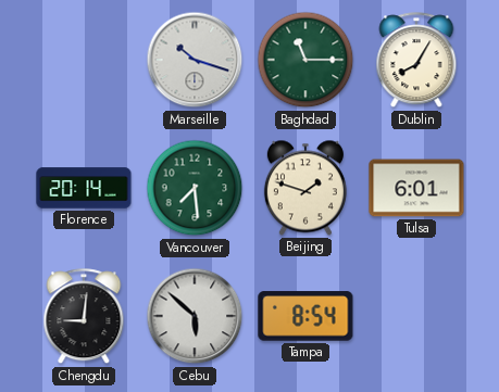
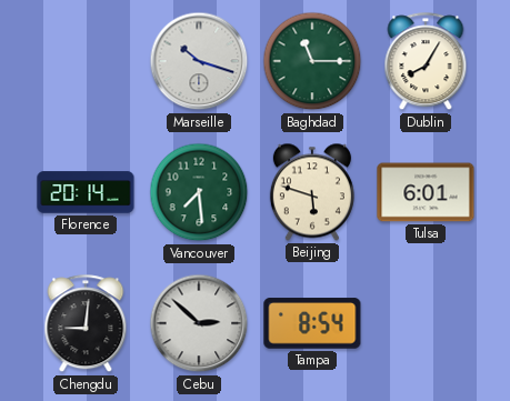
Beijing: 1:48 -> 5:48
Cebu: 5:52 -> 2:52
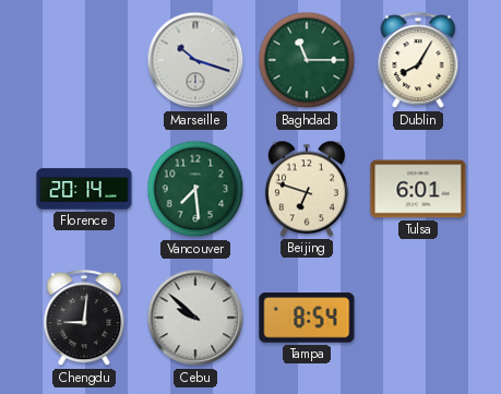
Beijing: 5:48 -> 6:48
Cebu: 2:52 -> 9:52
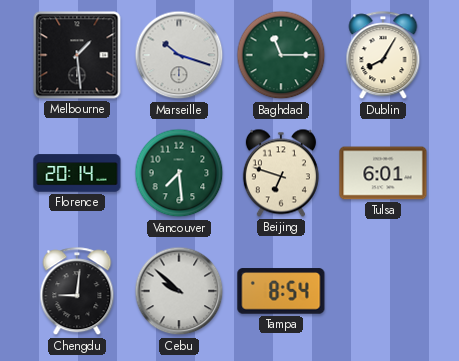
Melbourne: none -> 1:29
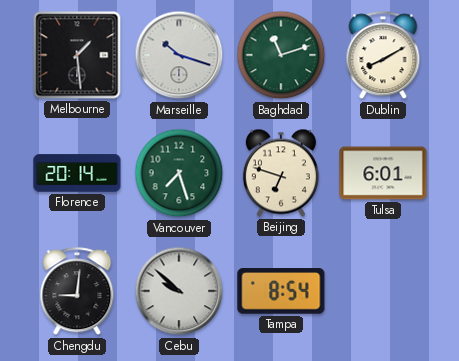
Baghdad: 11:15 -> 11:12
Dublin: 8:05 -> 8:10
Vancouver: 7:29 -> 7:27
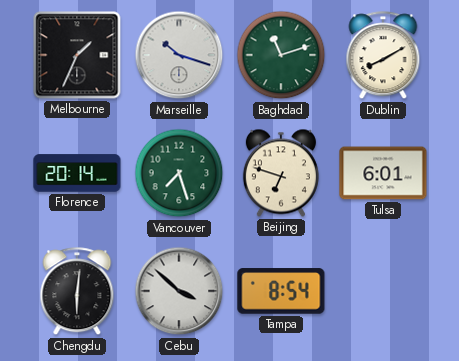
Melbourne: 1:29 -> 1:34
Chengdu: 9:01 -> 6:01
Cebu: 9:52 -> 3:52
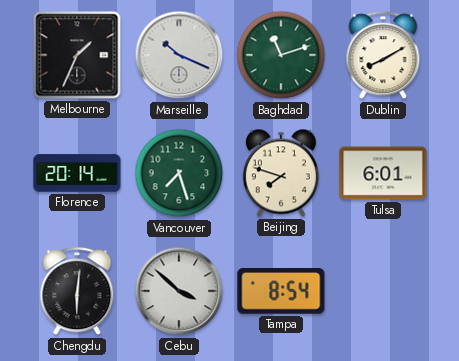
Marseille: 10:18 -> 10:19
Beijing: 6:48 -> 7:48
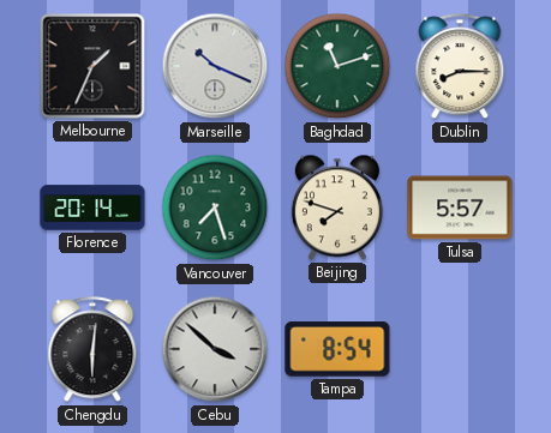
Dublin: 8:10 -> 8:15
Tulsa: 6:01 -> 5:57
